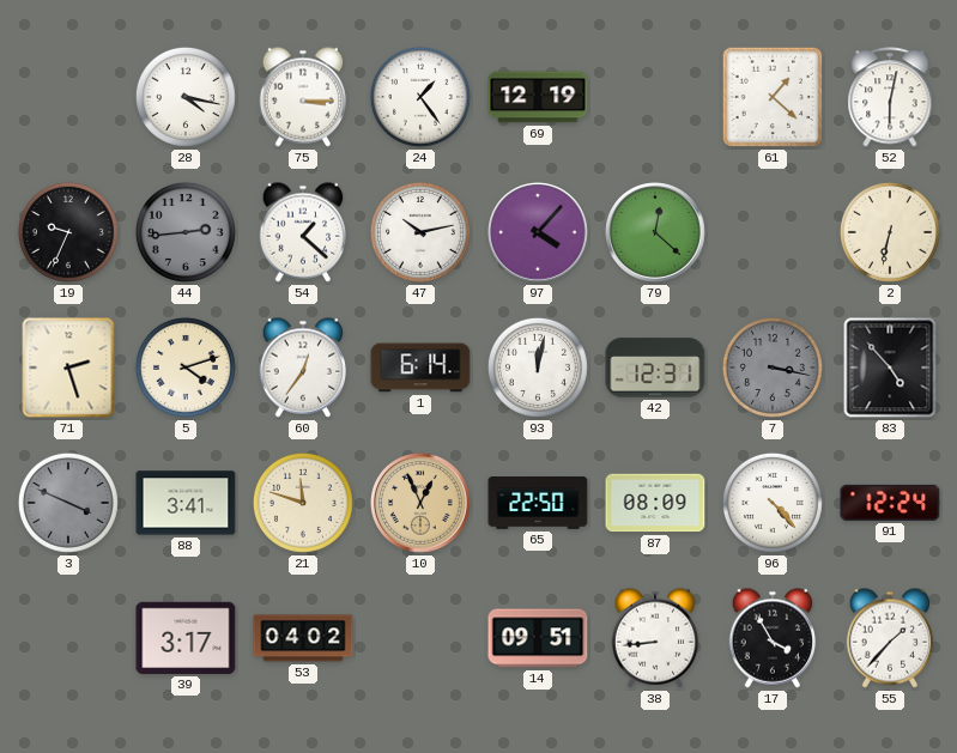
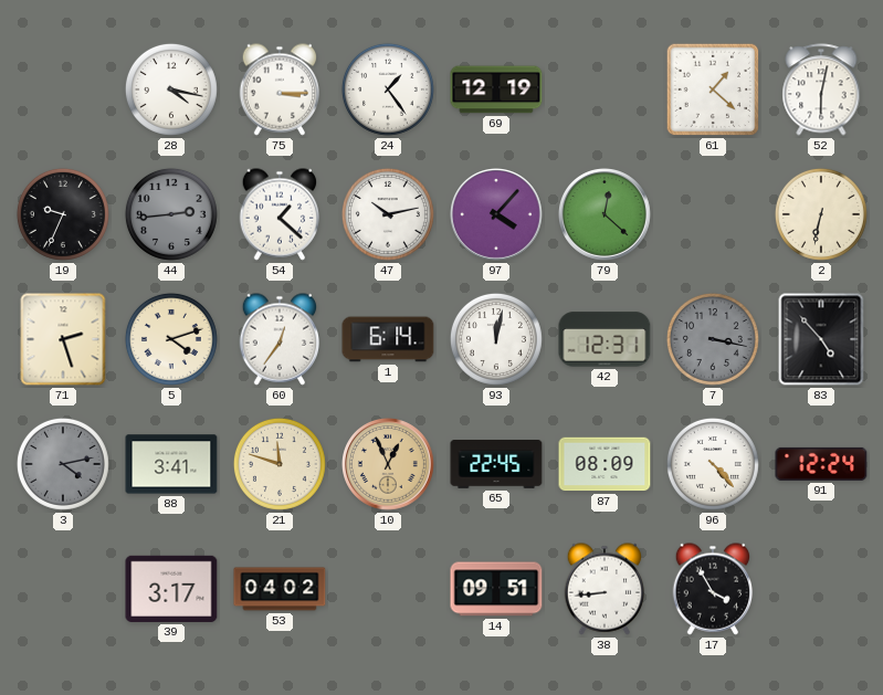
3: 3:49 -> 4:13
65: 22:50 -> 22:45
55: 1:37 -> none
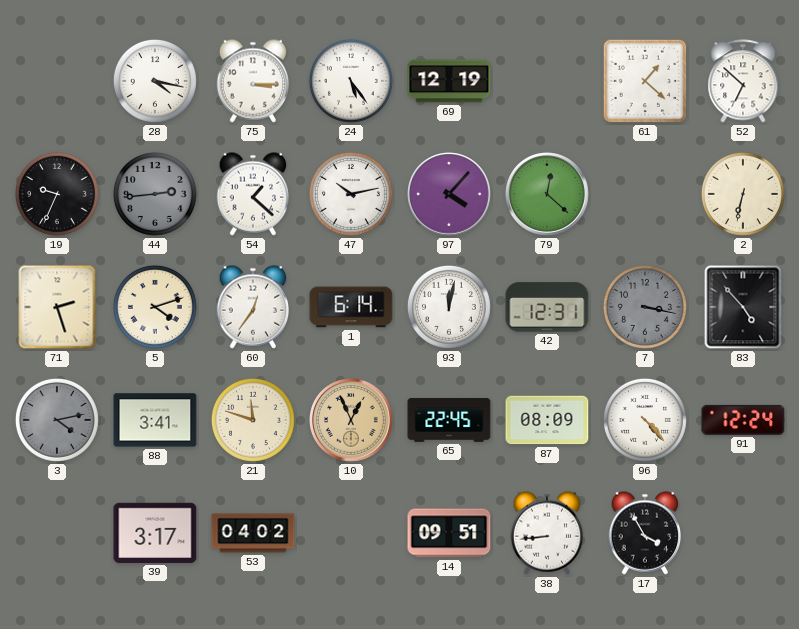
24: 1:24 -> 5:24
52: 6:02 -> 6:52
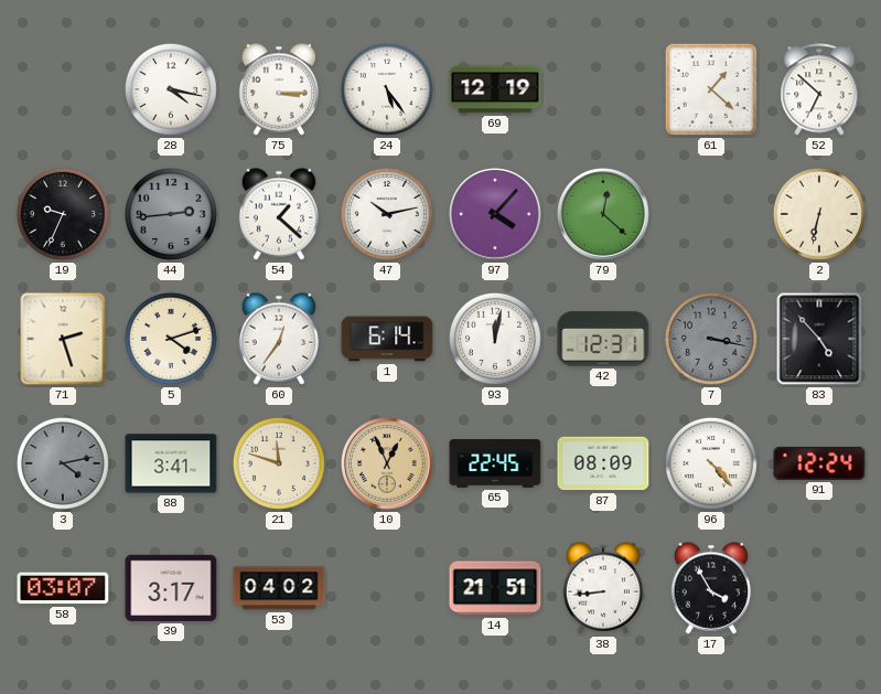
58: none -> 03:07
14: 09:51 -> 21:51
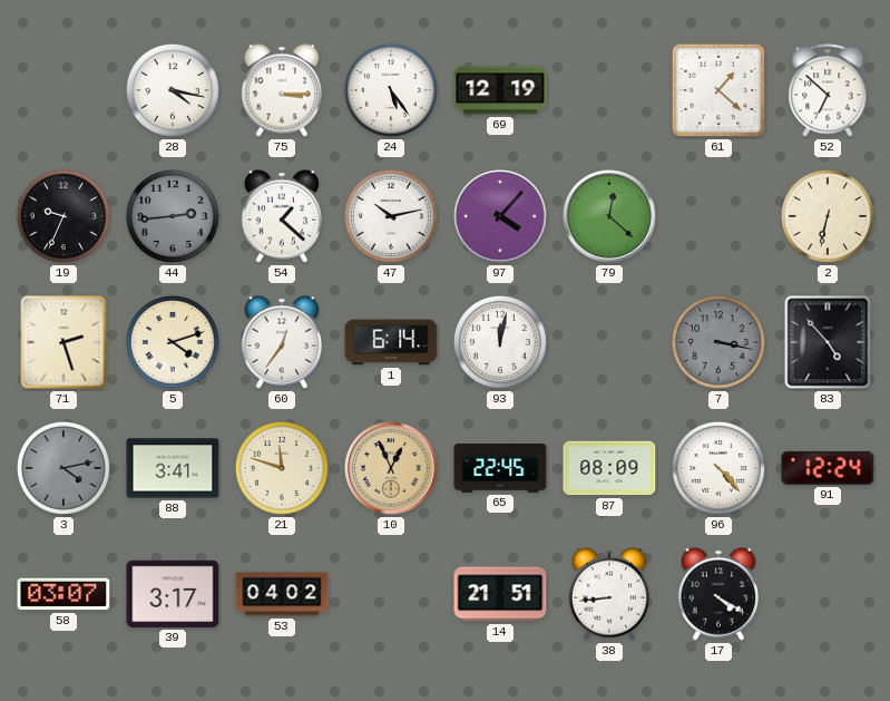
42: 12:31 -> none
17: 3:55 -> 4:20
